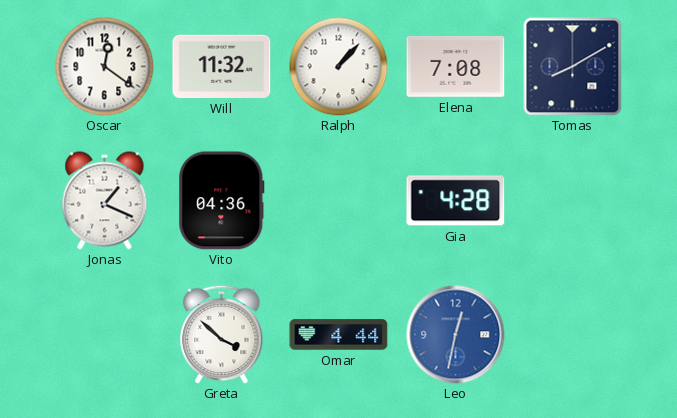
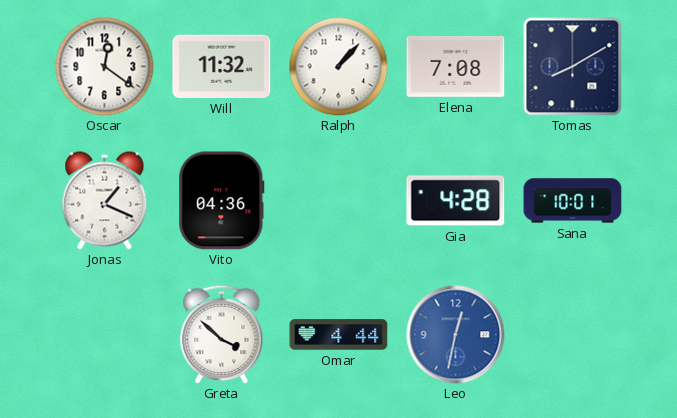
Sana: none -> 10:01
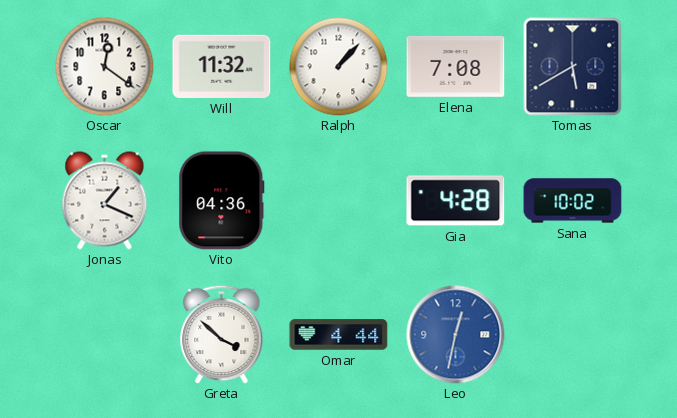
Tomas: 8:10 -> 5:40
Sana: 10:01 -> 10:02
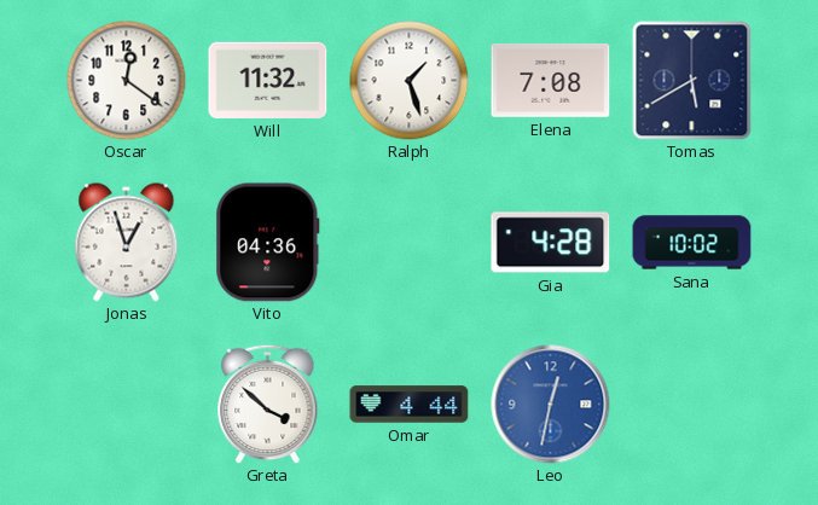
Ralph: 1:07 -> 1:27
Jonas: 1:19 -> 12:57
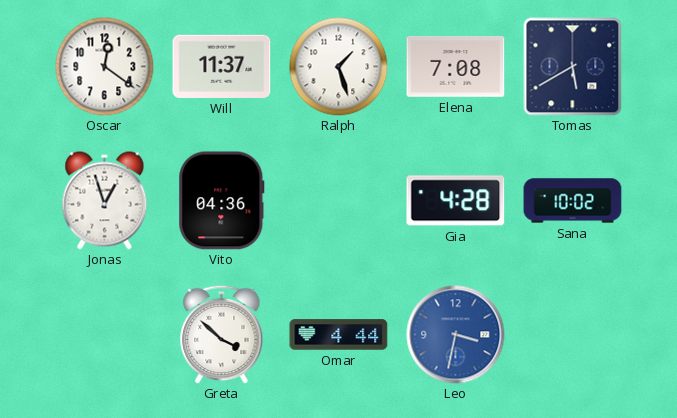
Will: 11:32 -> 11:37
Leo: 12:32 -> 3:32
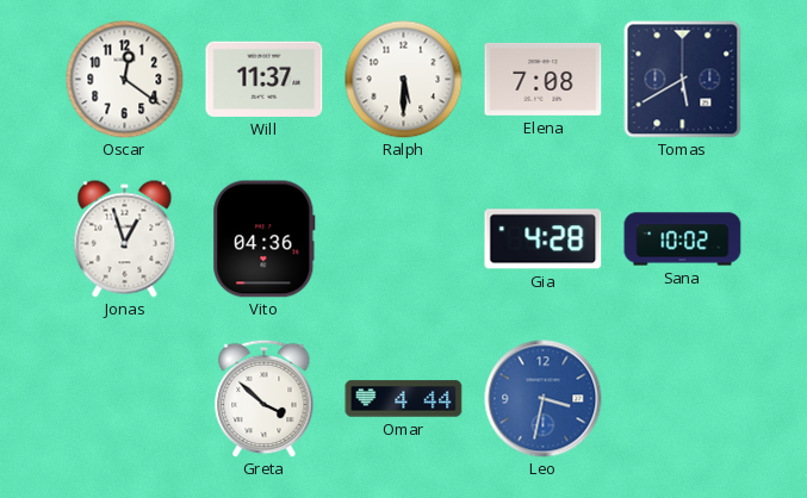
Ralph: 1:27 -> 5:30
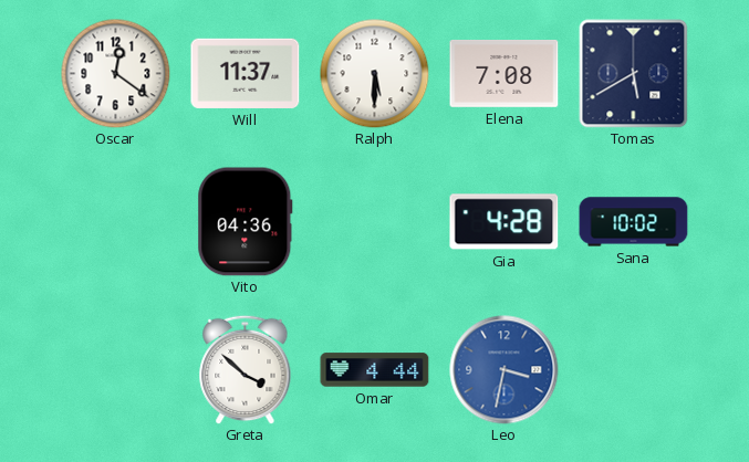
Jonas: 12:57 -> none
